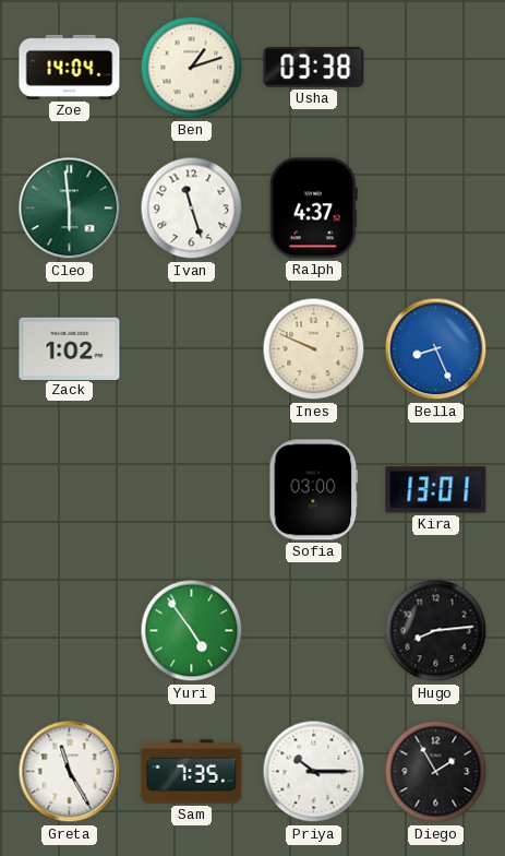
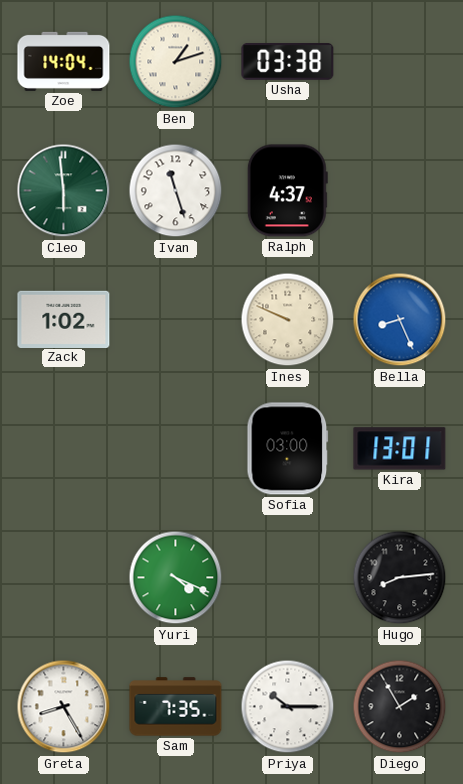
Yuri: 4:54 -> 4:19
Greta: 11:25 -> 8:25
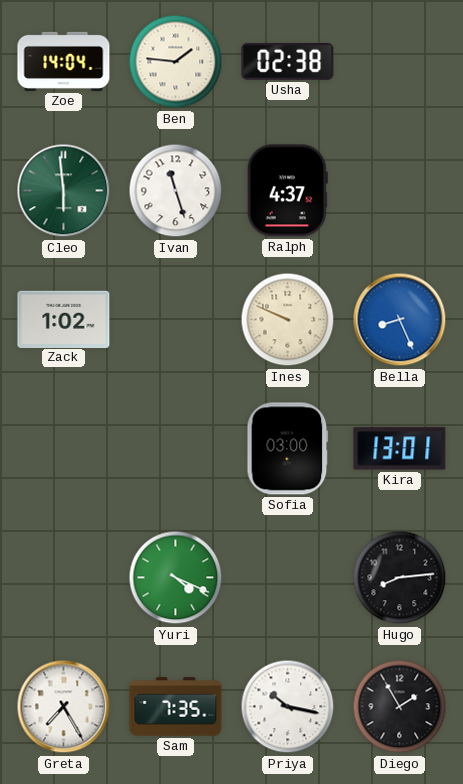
Ben: 1:12 -> 1:46
Usha: 03:38 -> 02:38
Greta: 8:25 -> 7:25
Priya: 10:15 -> 10:17
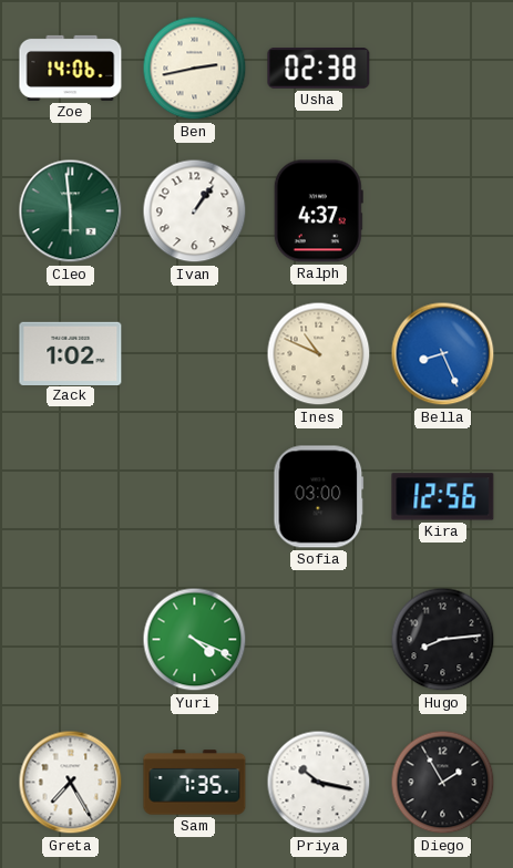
Zoe: 14:04 -> 14:06
Ben: 1:46 -> 2:43
Ivan: 11:27 -> 1:06
Ines: 9:49 -> 10:49
Kira: 13:01 -> 12:56
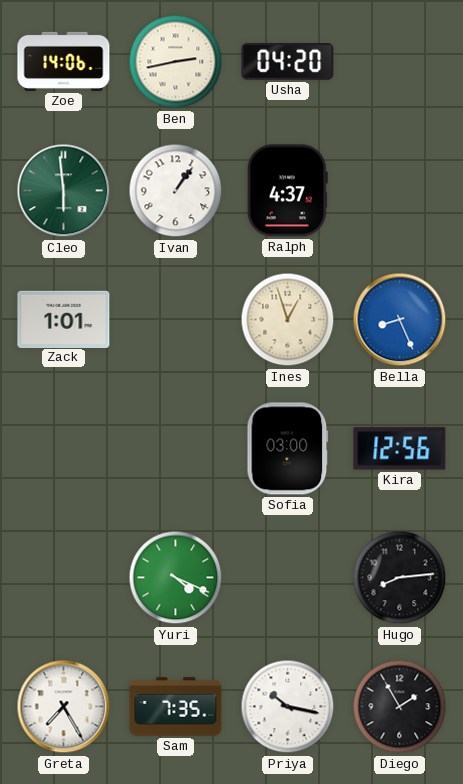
Usha: 02:38 -> 04:20
Zack: 1:02 -> 1:01
Ines: 10:49 -> 12:57
